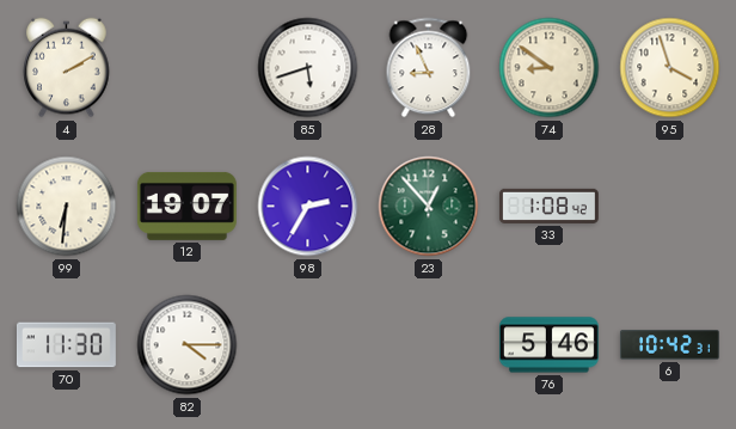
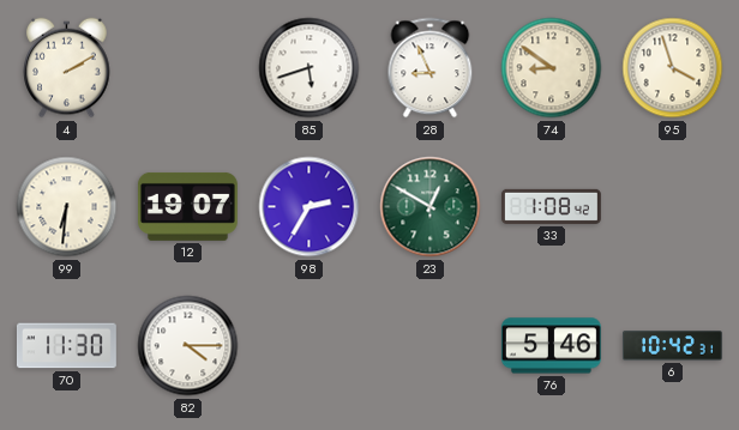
23: 12:53 -> 12:50
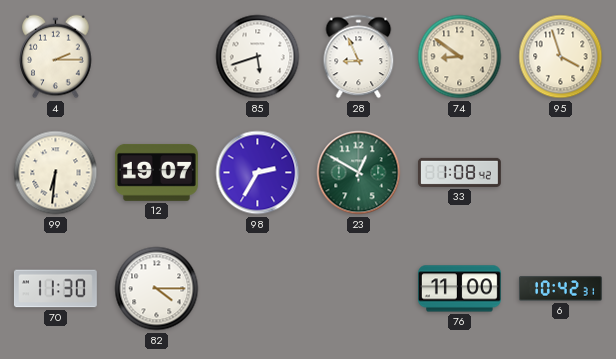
4: 2:10 -> 2:15
76: 5:46 -> 11:00
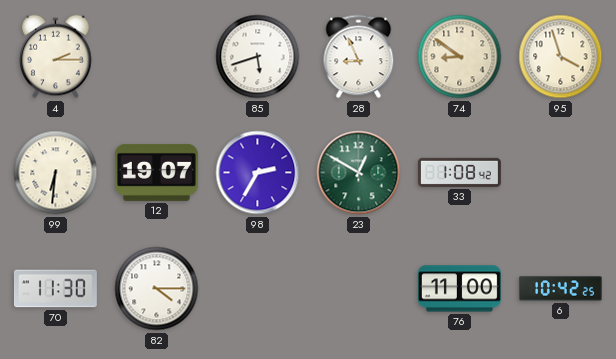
6: 10:42:31 -> 10:42:25
